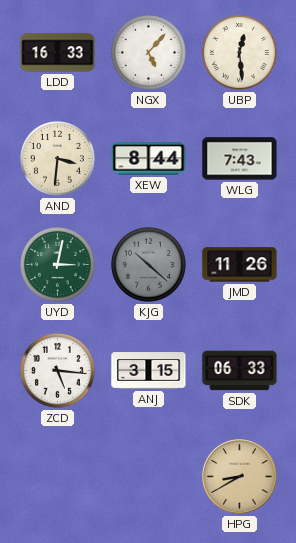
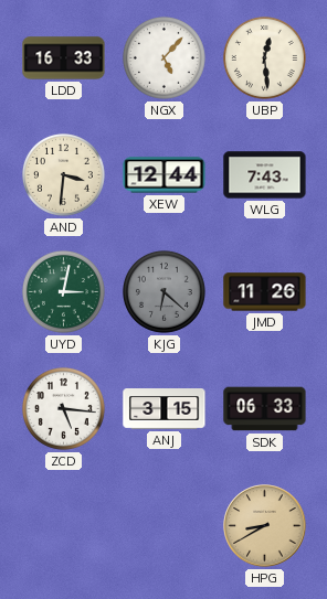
XEW: 8:44 -> 12:44
KJG: 10:22 -> 6:22
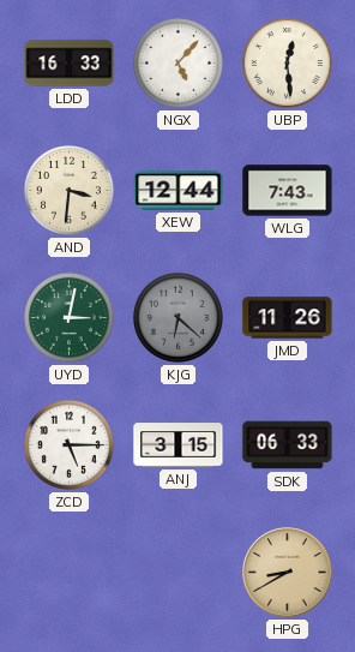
ZCD: 5:16 -> 5:15
